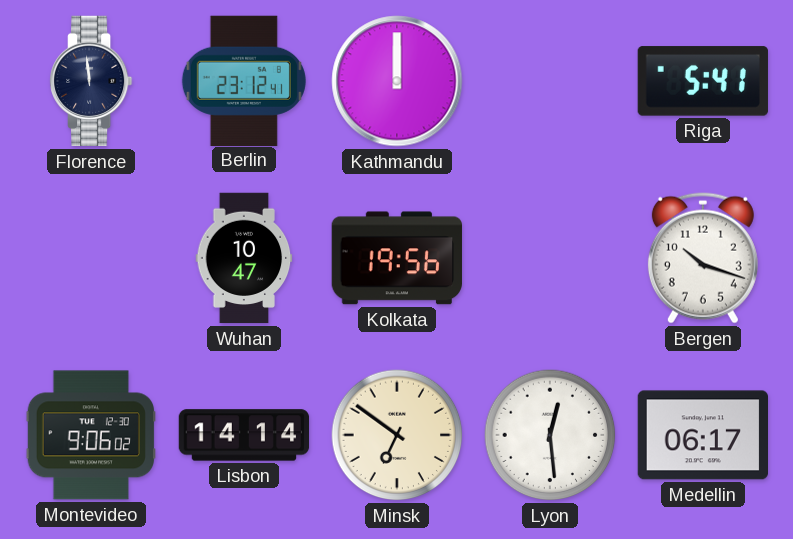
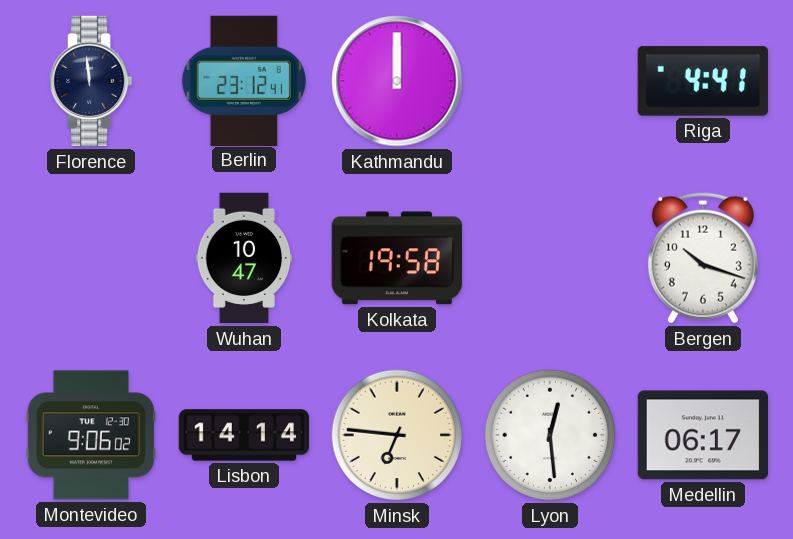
Riga: 5:41 -> 4:41
Kolkata: 19:56 -> 19:58
Minsk: 6:51 -> 6:46
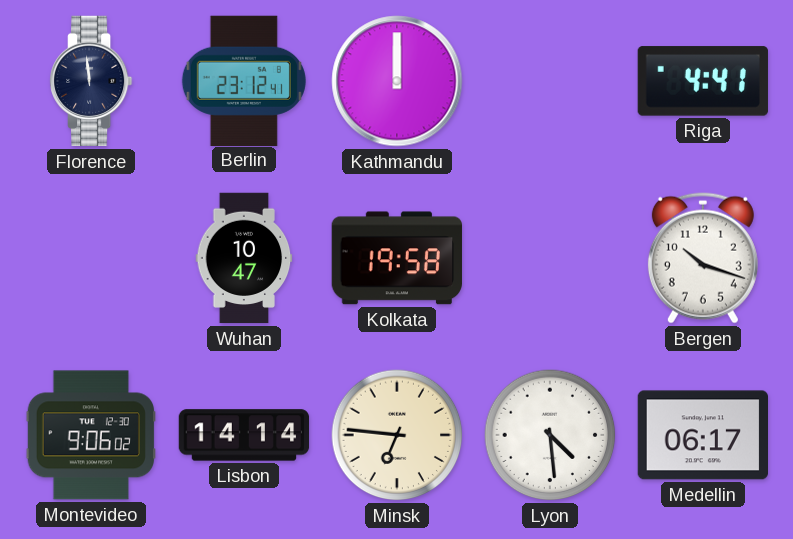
Lyon: 12:29 -> 4:29
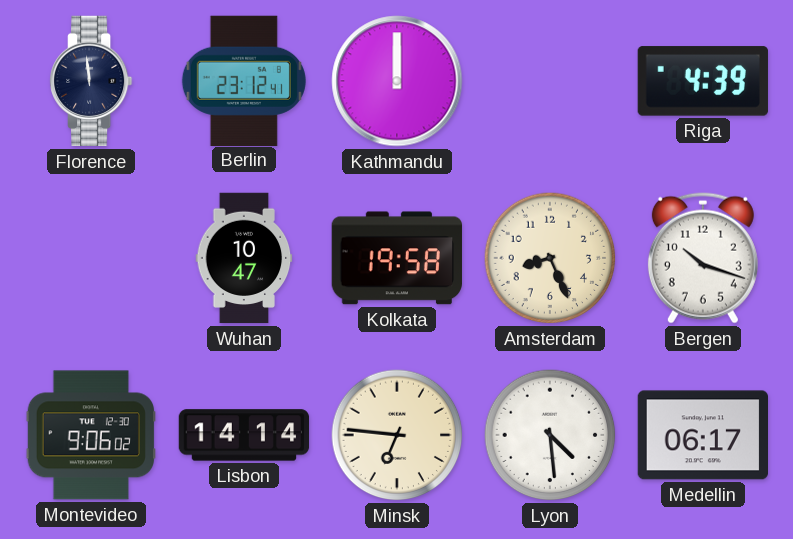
Riga: 4:41 -> 4:39
Amsterdam: none -> 8:26
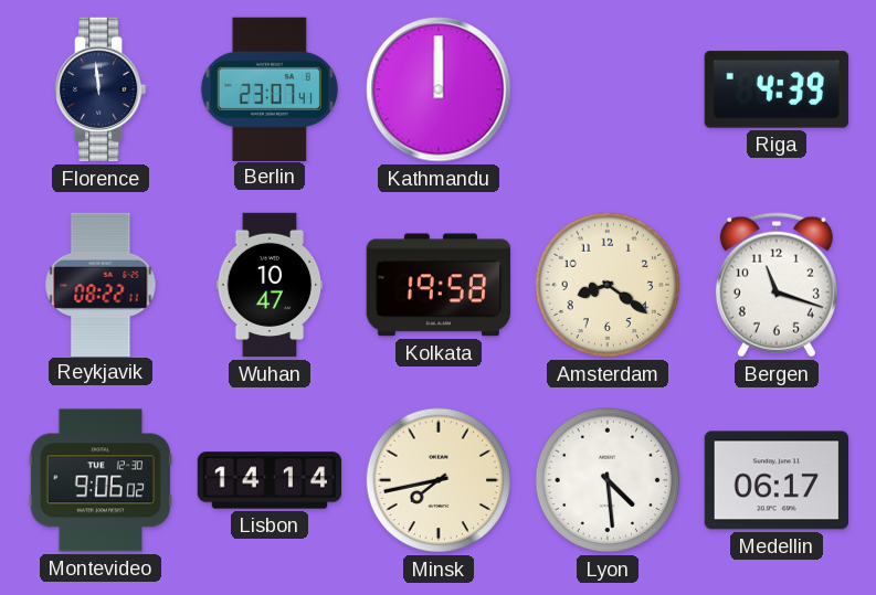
Berlin: 23:12 -> 23:07
Reykjavik: none -> 08:22
Amsterdam: 8:26 -> 8:21
Bergen: 10:18 -> 11:18
Minsk: 6:46 -> 7:43
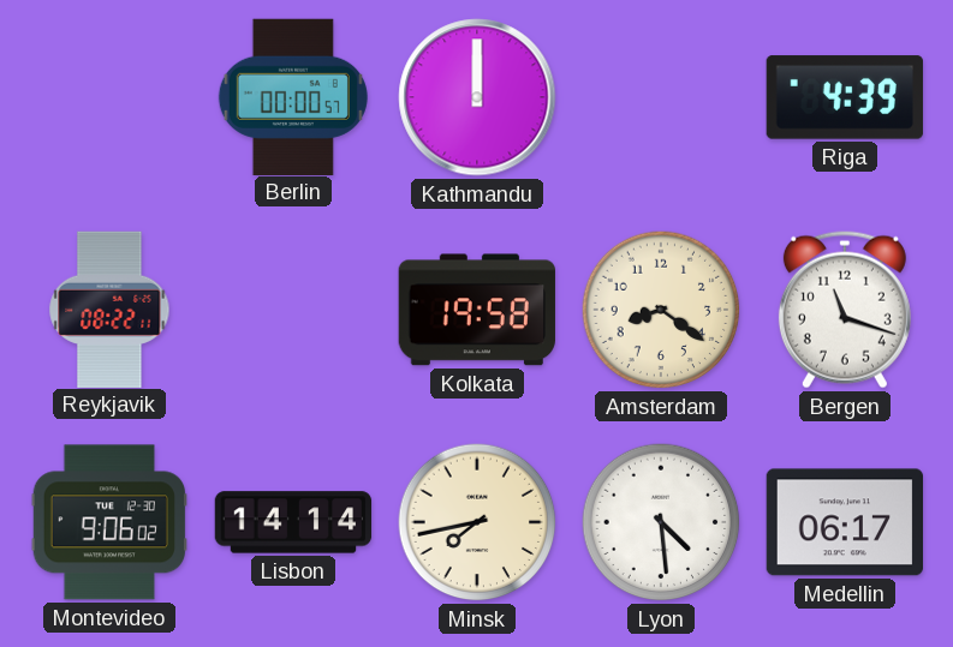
Florence: 11:59 -> none
Berlin: 23:07 -> 00:00
Wuhan: 10:47 -> none
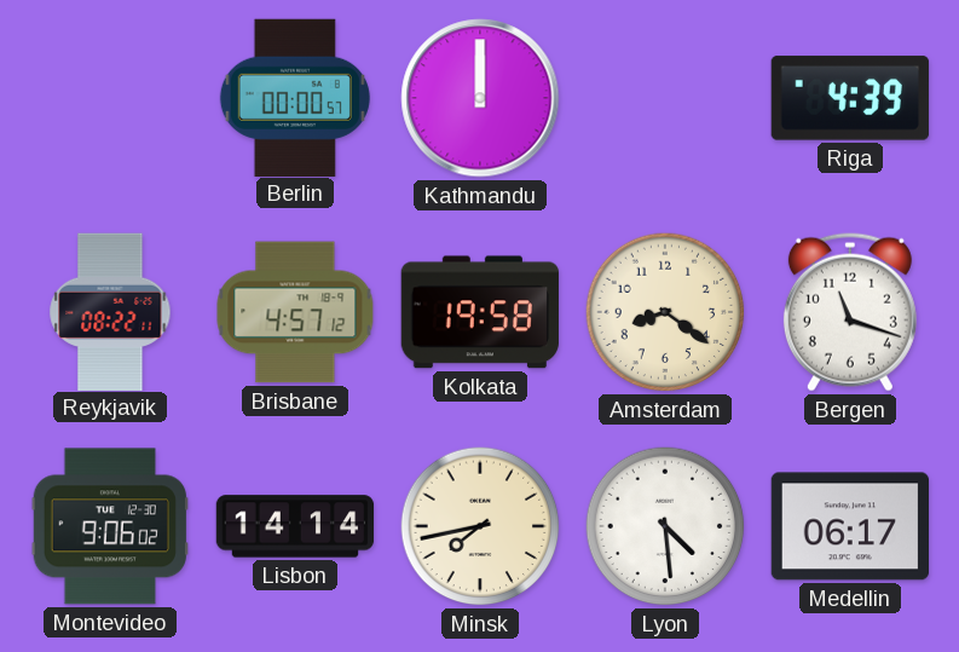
Brisbane: none -> 4:57
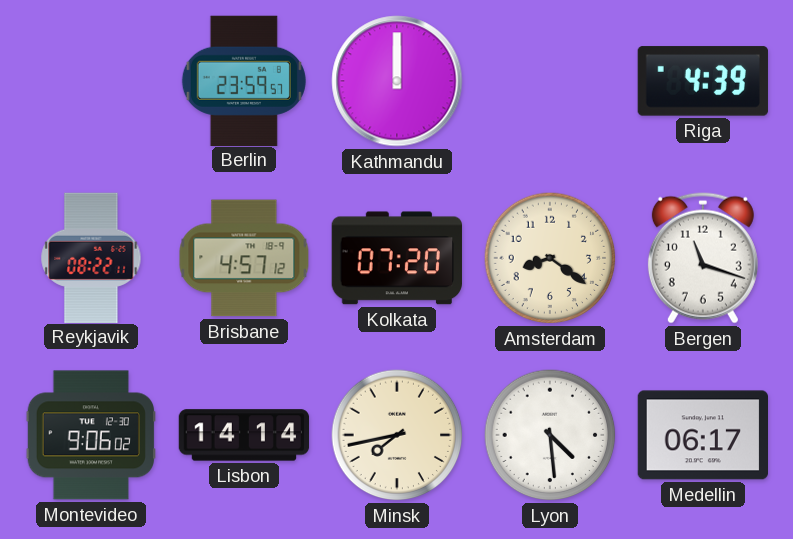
Berlin: 00:00 -> 23:59
Kolkata: 19:58 -> 07:20
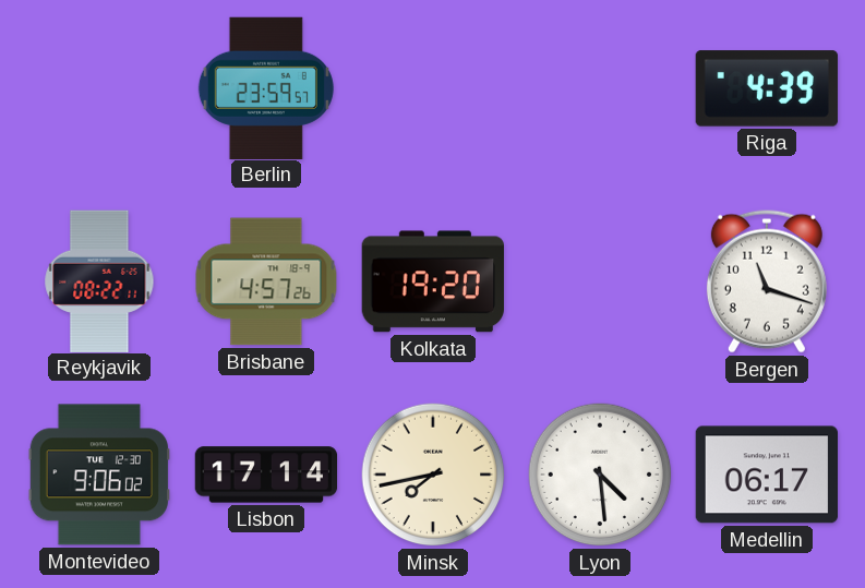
Kathmandu: 12:00 -> none
Brisbane: 4:57:12 -> 4:57:26
Kolkata: 07:20 -> 19:20
Amsterdam: 8:21 -> none
Lisbon: 14:14 -> 17:14
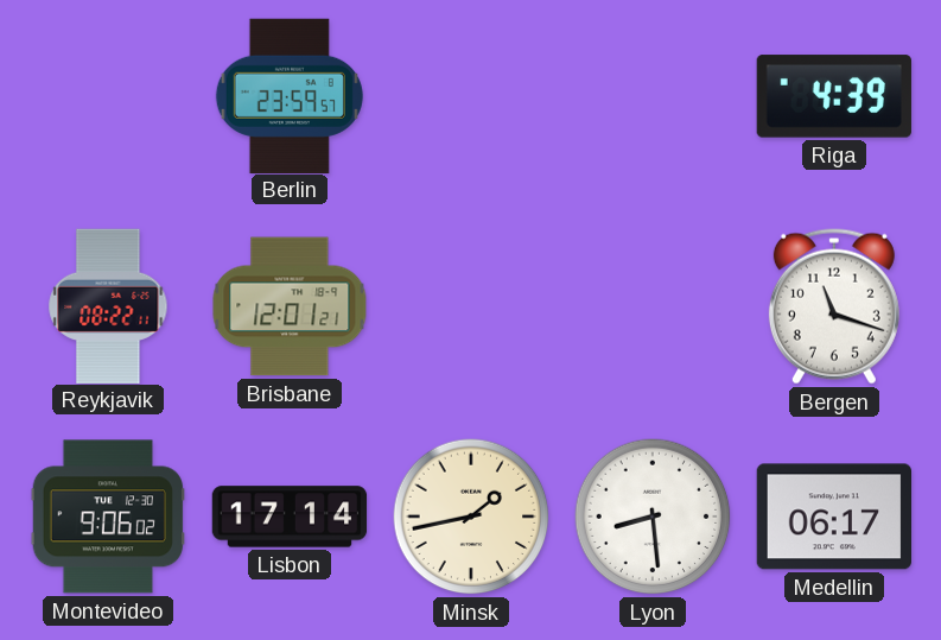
Brisbane: 4:57 -> 12:01
Kolkata: 19:20 -> none
Minsk: 7:43 -> 1:43
Lyon: 4:29 -> 8:29
